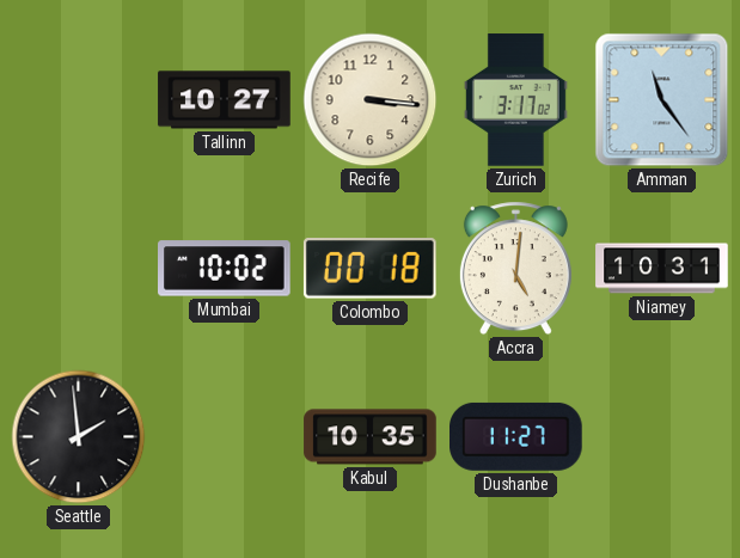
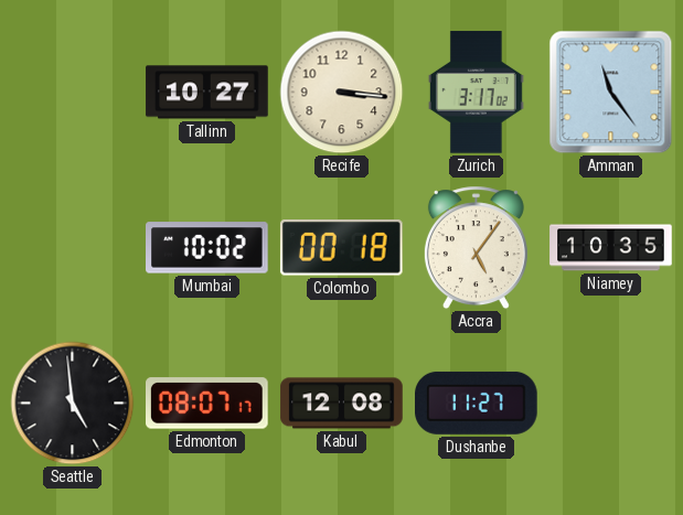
Accra: 5:01 -> 5:06
Niamey: 10:31 -> 10:35
Seattle: 1:59 -> 4:59
Edmonton: none -> 08:07
Kabul: 10:35 -> 12:08
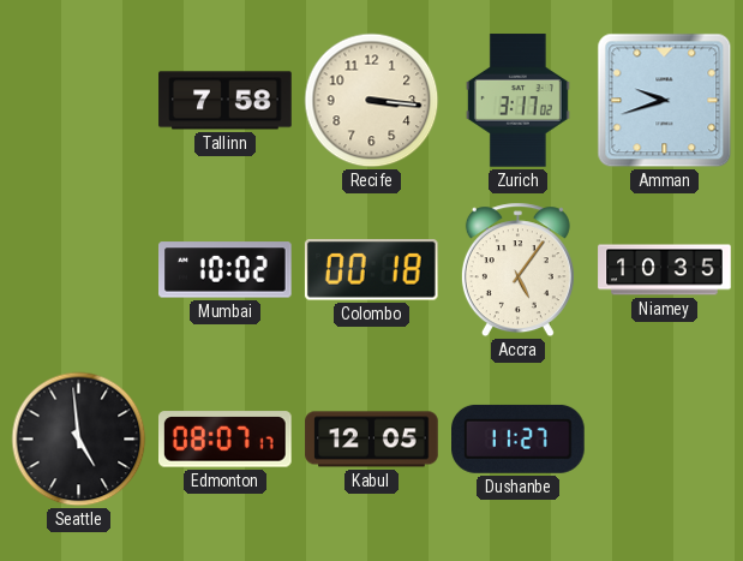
Tallinn: 10:27 -> 7:58
Amman: 11:24 -> 9:42
Kabul: 12:08 -> 12:05
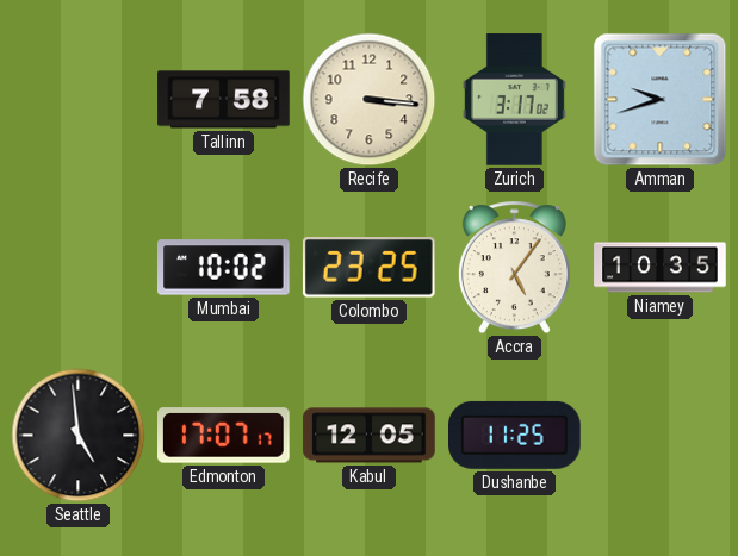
Colombo: 00:18 -> 23:25
Edmonton: 08:07 -> 17:07
Dushanbe: 11:27 -> 11:25
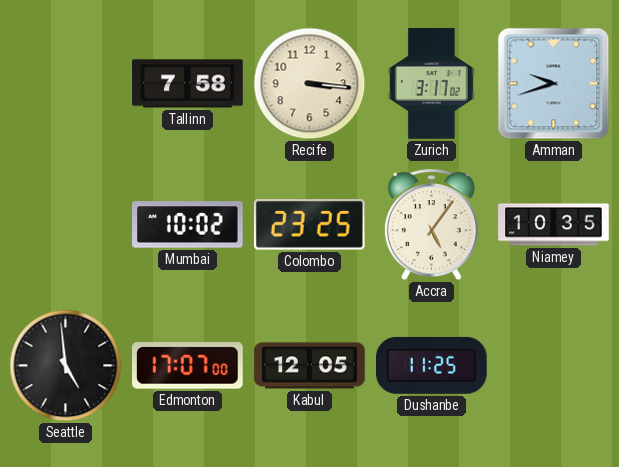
Edmonton: 17:07:17 -> 17:07:00
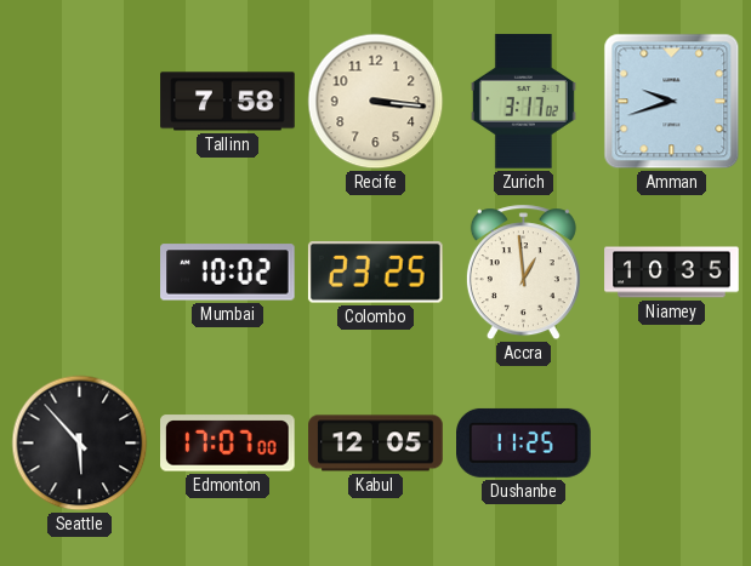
Accra: 5:06 -> 12:59
Seattle: 4:59 -> 5:53
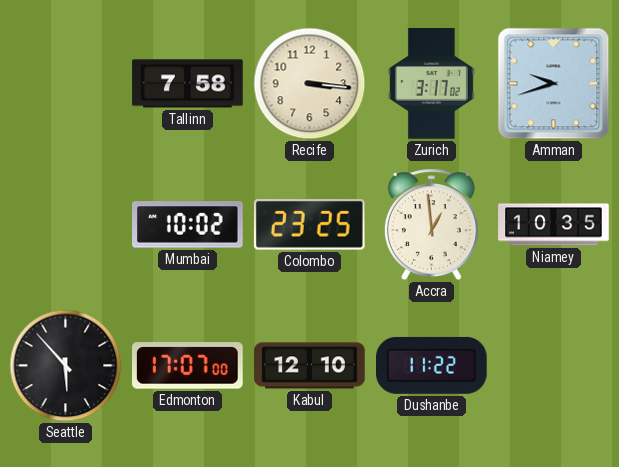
Kabul: 12:05 -> 12:10
Dushanbe: 11:25 -> 11:22
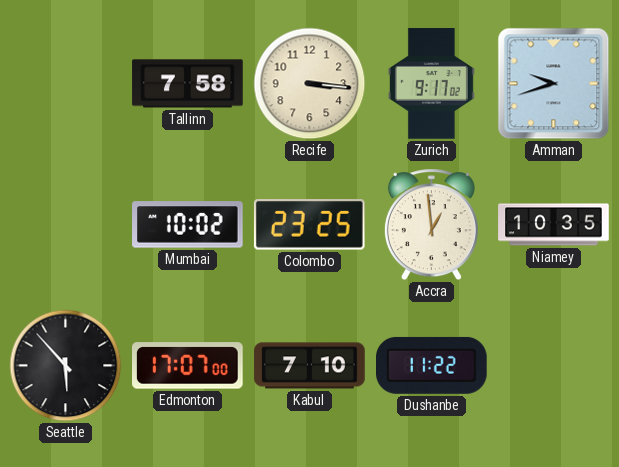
Zurich: 3:17 -> 9:17
Kabul: 12:10 -> 7:10
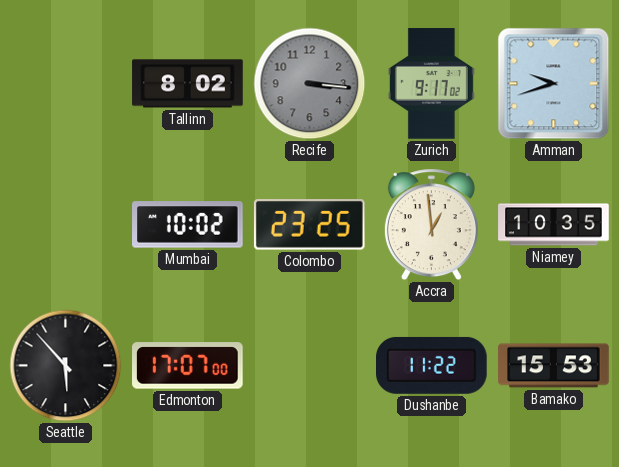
Tallinn: 7:58 -> 8:02
Recife dial: cream -> grey
Kabul: 7:10 -> none
Bamako: none -> 15:53
